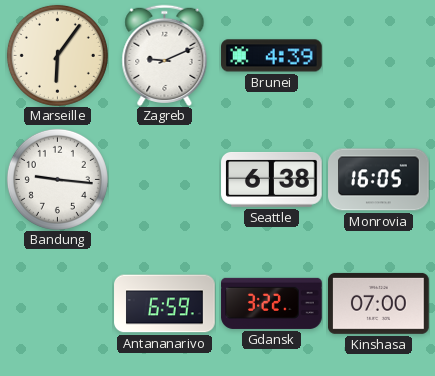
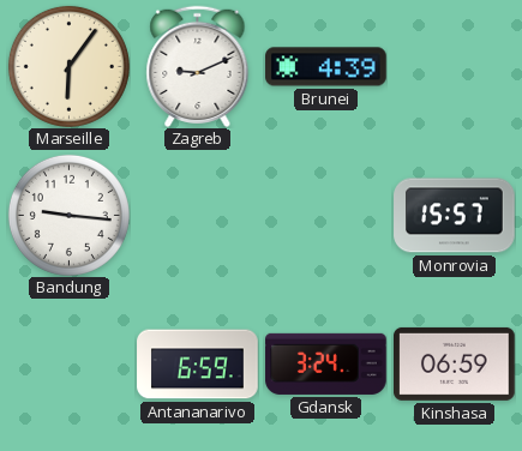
Seattle: 6:38 -> none
Monrovia: 16:05 -> 15:57
Gdansk: 3:22 -> 3:24
Kinshasa: 07:00 -> 06:59
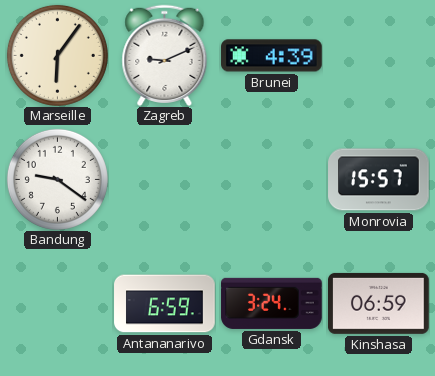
Bandung: 9:16 -> 9:21
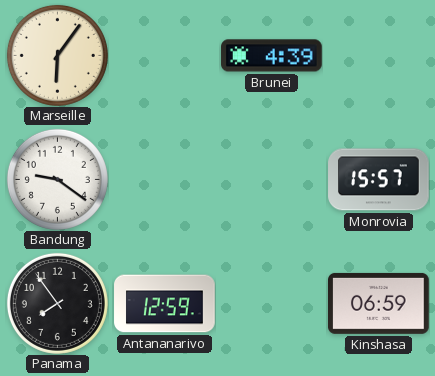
Zagreb: 9:11 -> none
Panama: none -> 7:54
Antananarivo: 6:59 -> 12:59
Gdansk: 3:24 -> none
